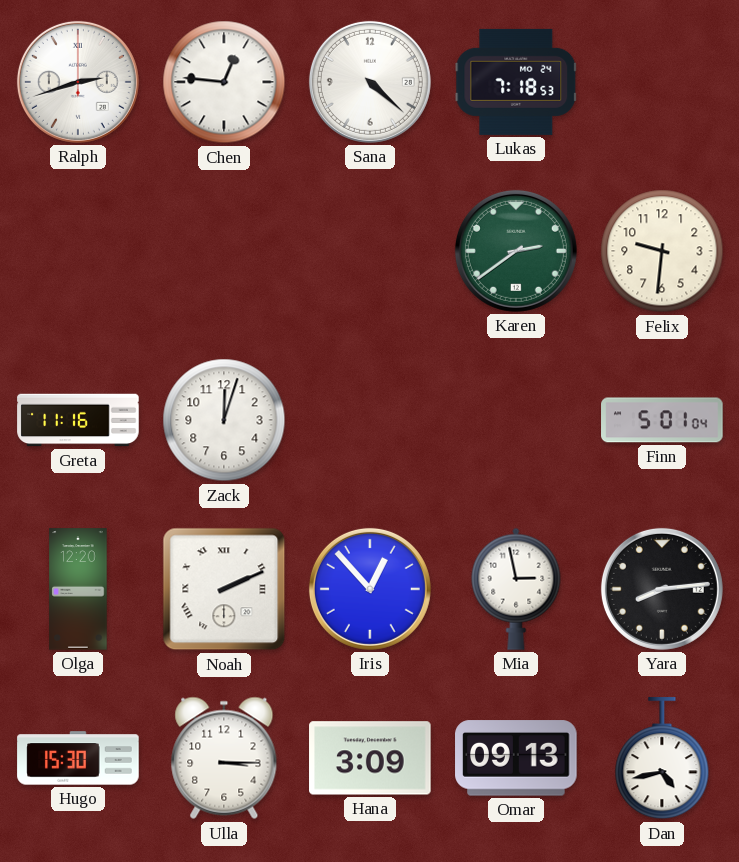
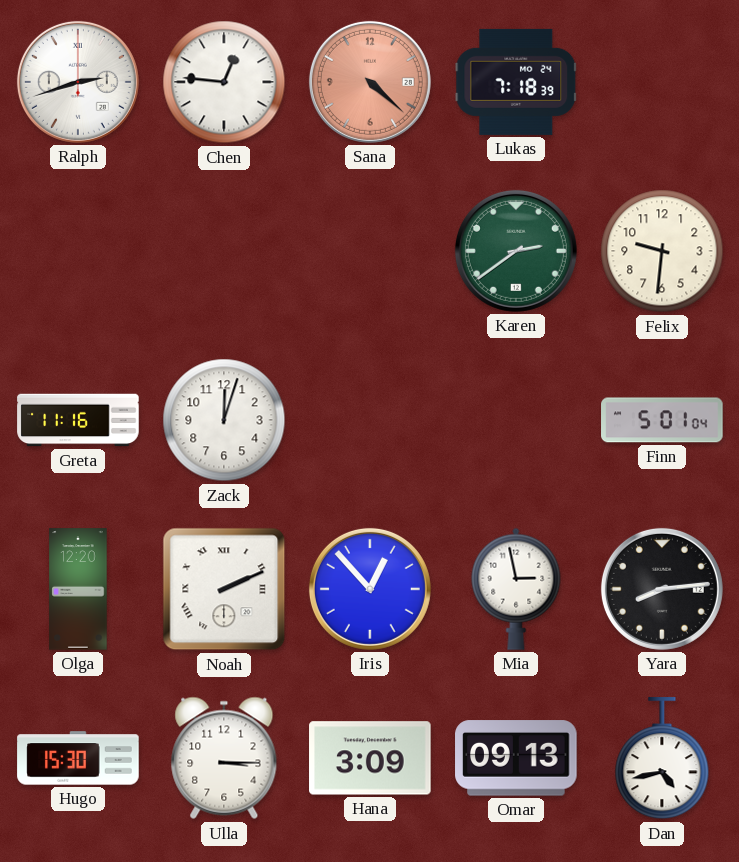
Sana dial: white -> salmon
Lukas: 7:18:53 -> 7:18:39
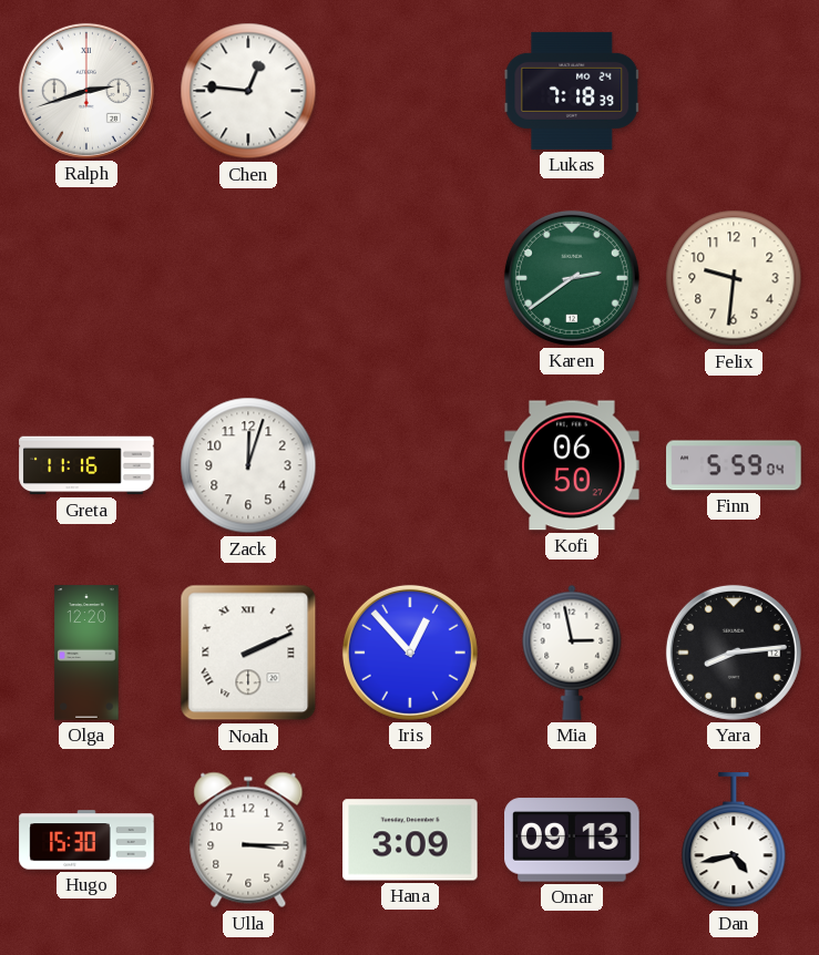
Sana: 4:22 -> none
Kofi: none -> 06:50
Finn: 5:01 -> 5:59
